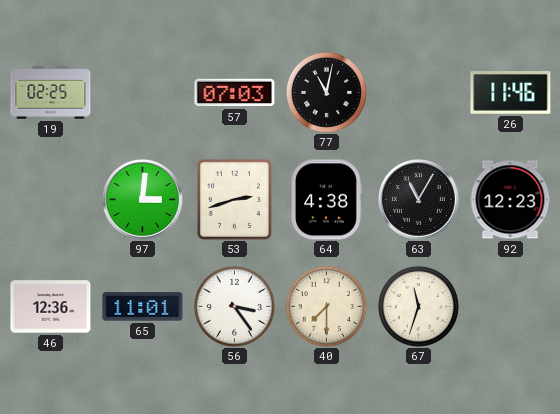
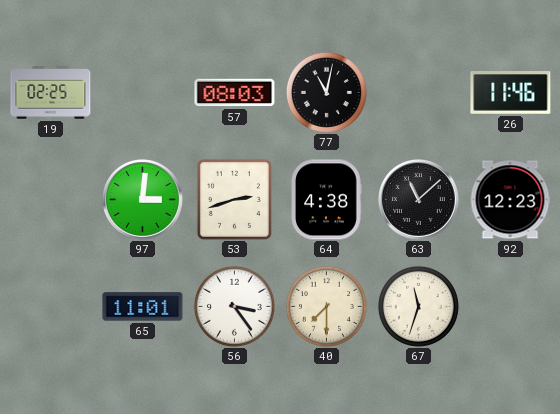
57: 07:03 -> 08:03
63: 11:05 -> 11:08
46: 12:36 -> none
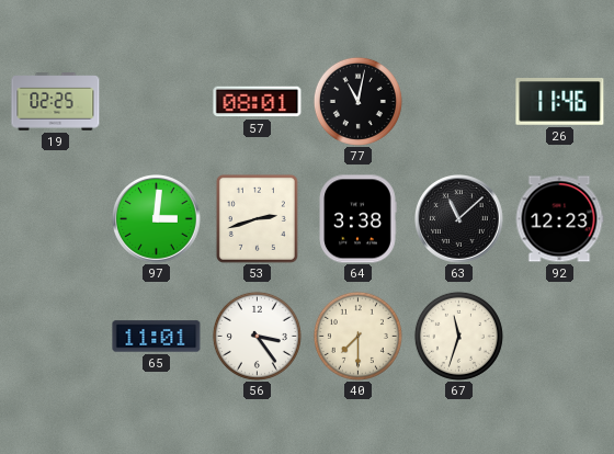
57: 08:03 -> 08:01
64: 4:38 -> 3:38
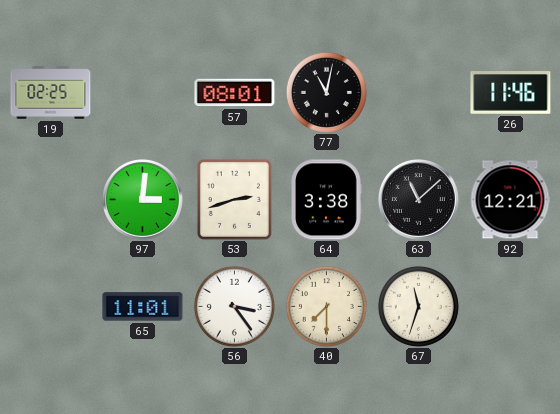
92: 12:23 -> 12:21
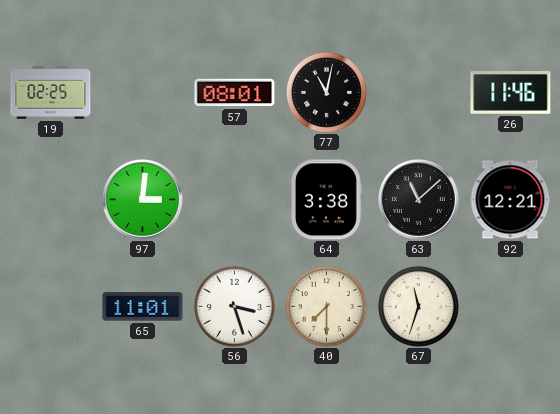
53: 2:42 -> none
56: 3:24 -> 3:27
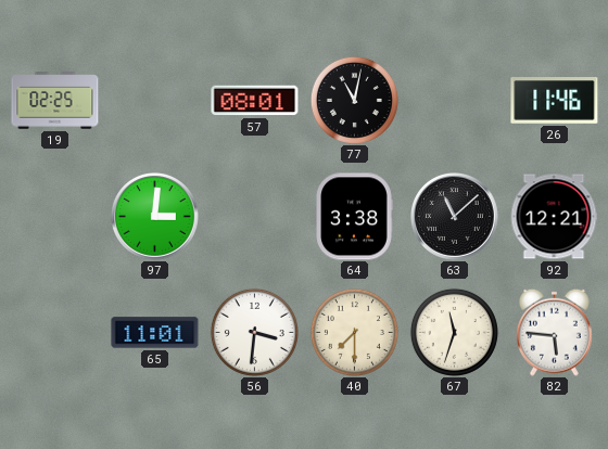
56: 3:27 -> 3:31
82: none -> 5:46
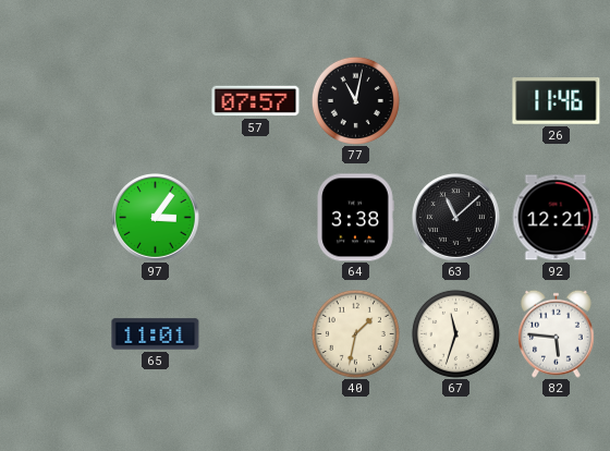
19: 02:25 -> none
57: 08:01 -> 07:57
97: 3:01 -> 3:06
56: 3:31 -> none
40: 7:30 -> 1:32
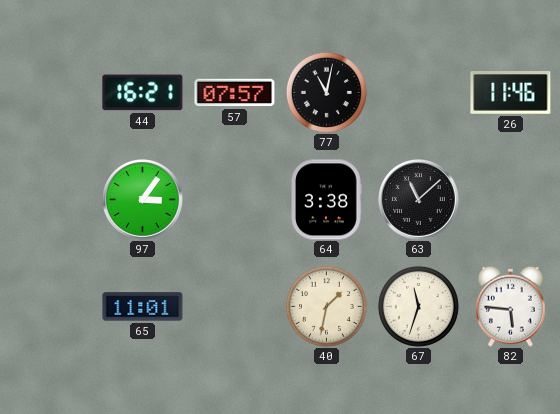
44: none -> 16:21
92: 12:21 -> none
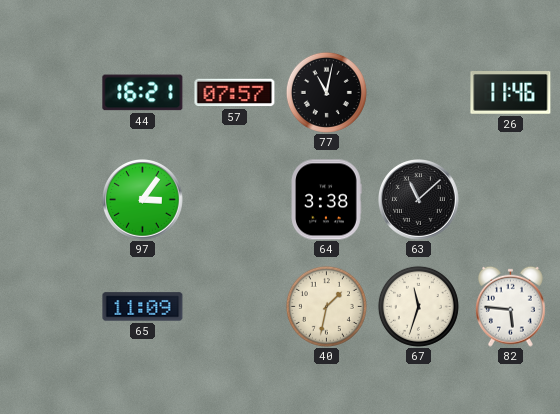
65: 11:01 -> 11:09
